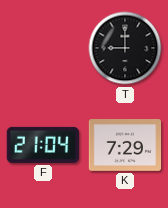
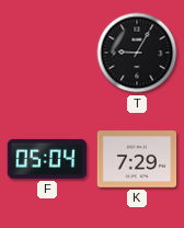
T: 9:00 -> 9:05
F: 21:04 -> 05:04
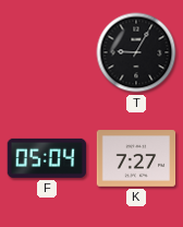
K: 7:29 -> 7:27
